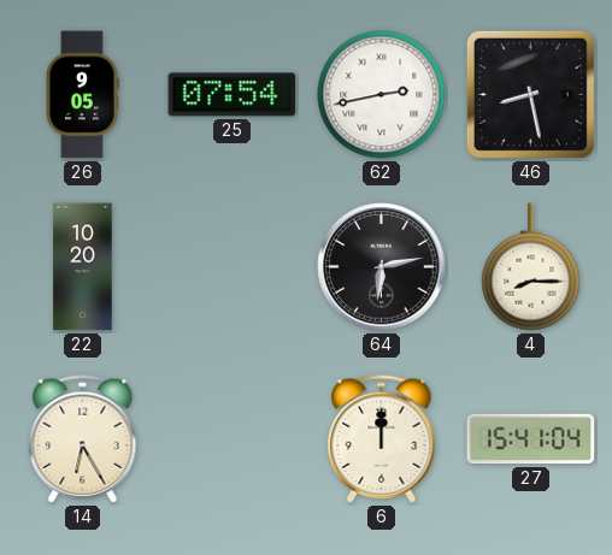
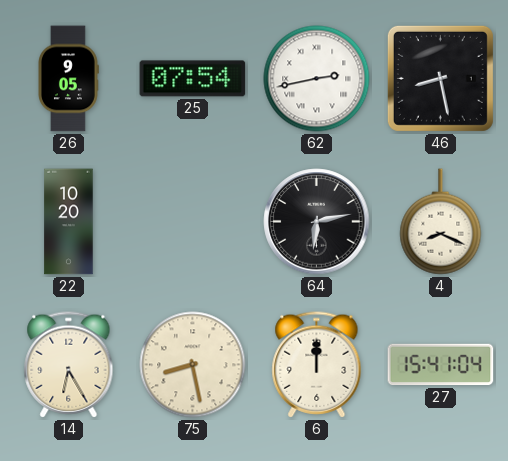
4: 8:15 -> 8:19
75: none -> 8:28
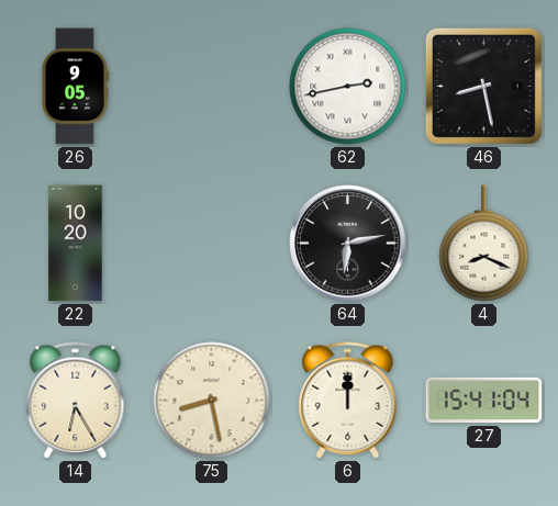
25: 07:54 -> none
